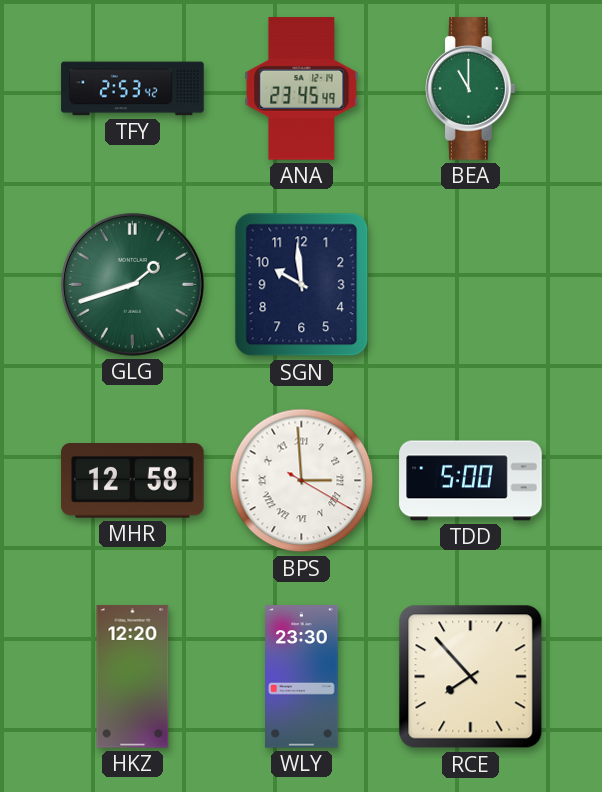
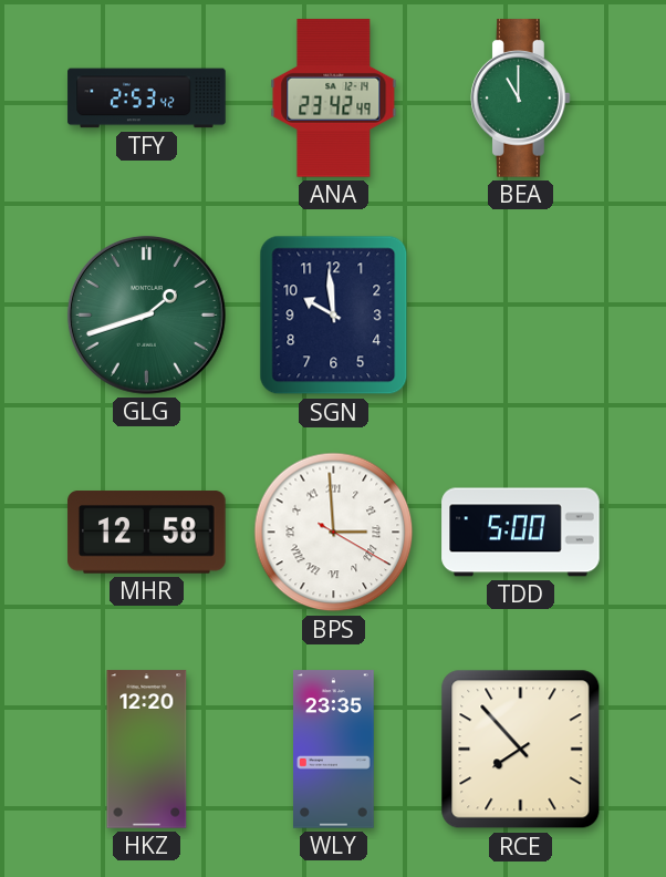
ANA: 23:45 -> 23:42
WLY: 23:30 -> 23:35
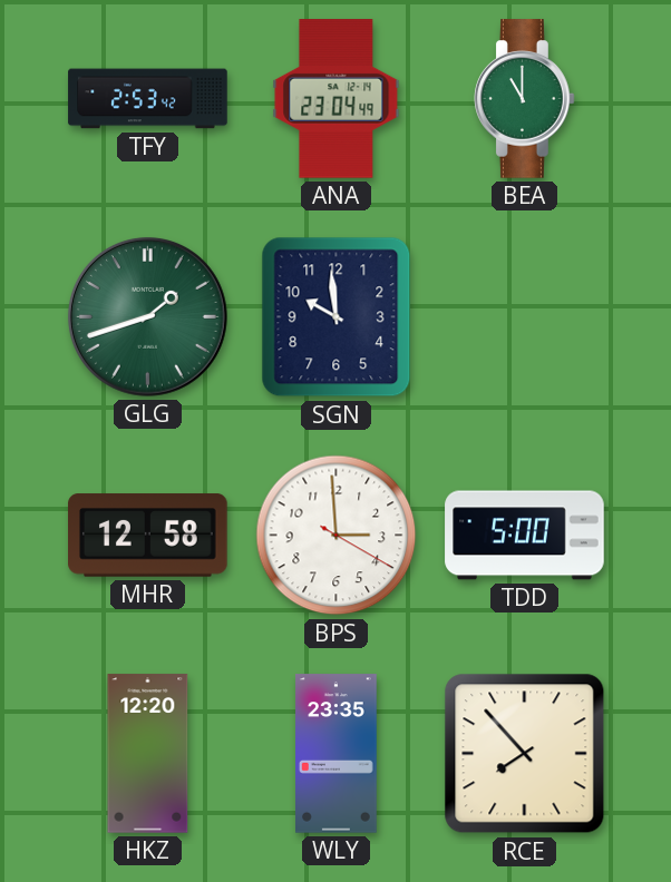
ANA: 23:42 -> 23:04
BPS numerals: Roman -> Arabic
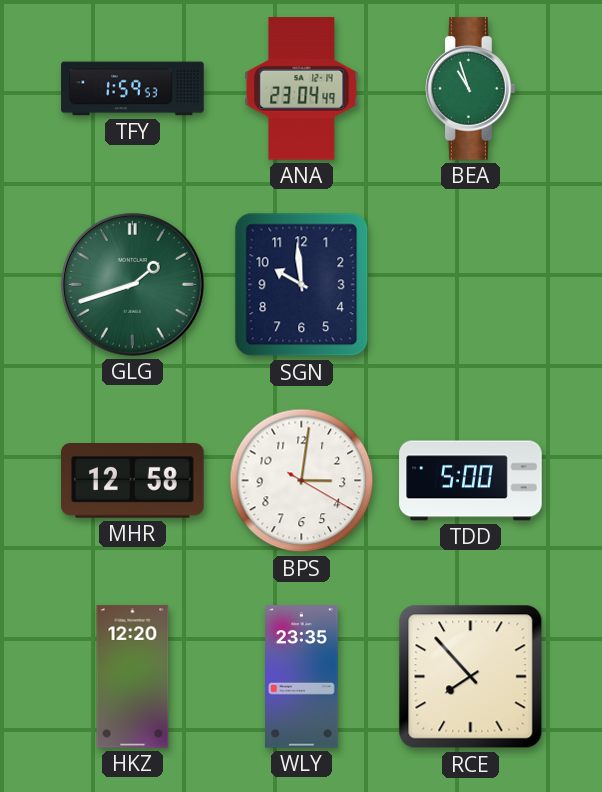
TFY: 2:53 -> 1:59
BEA: 11:00 -> 10:57
BPS: 2:59 -> 3:01
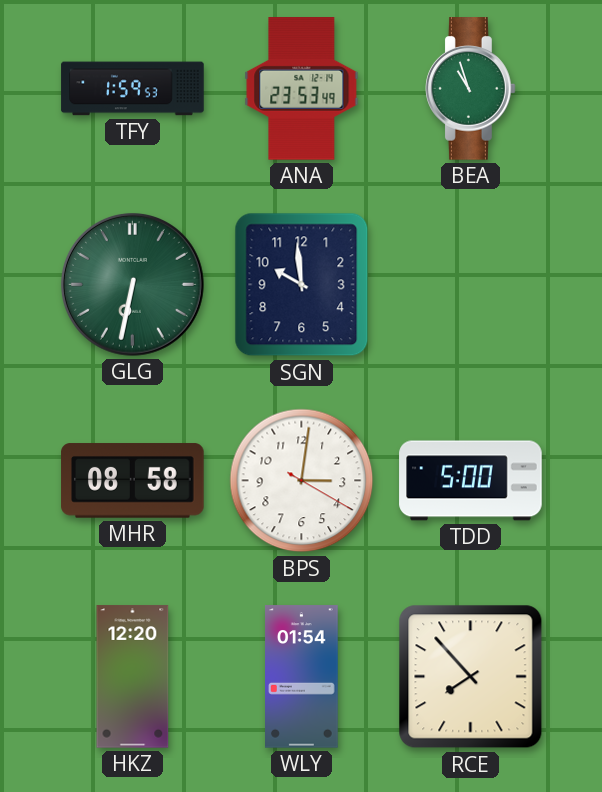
ANA: 23:04 -> 23:53
GLG: 1:42 -> 6:32
MHR: 12:58 -> 08:58
WLY: 23:35 -> 01:54
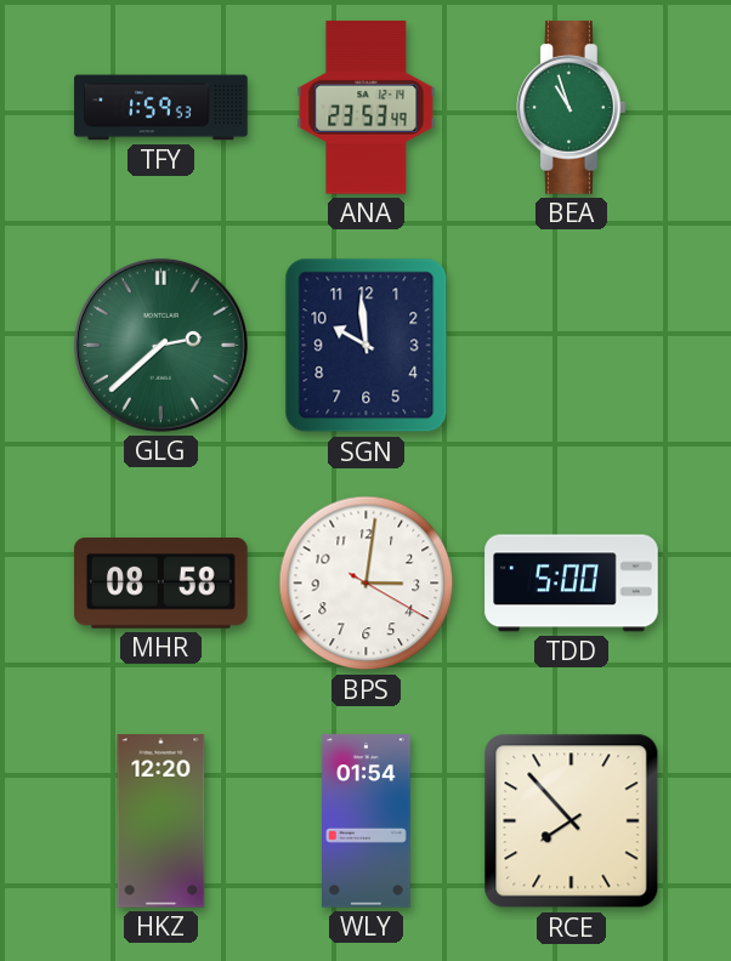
GLG: 6:32 -> 2:38
